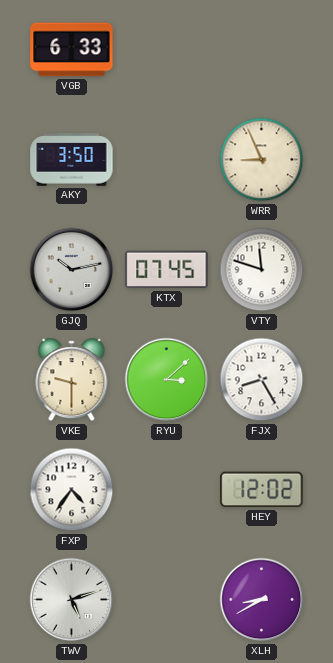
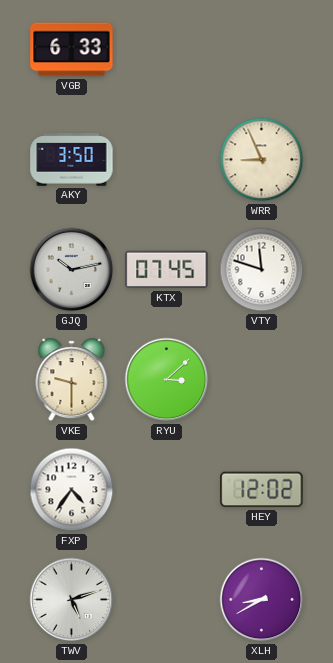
FJX: 8:25 -> none
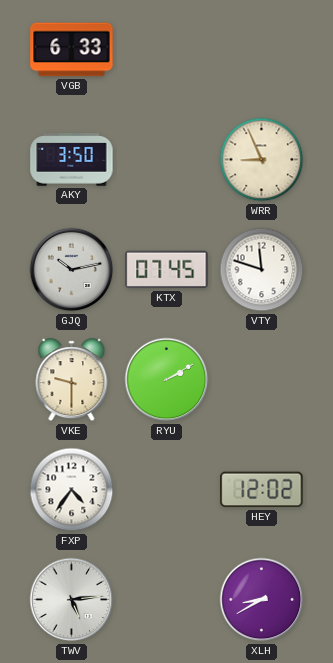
RYU: 3:08 -> 2:10
TWV: 5:12 -> 5:14
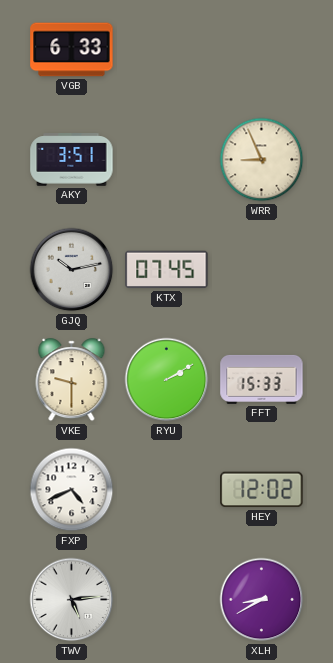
AKY: 3:50 -> 3:51
VTY: 11:48 -> none
FFT: none -> 15:33
FXP: 4:36 -> 4:41
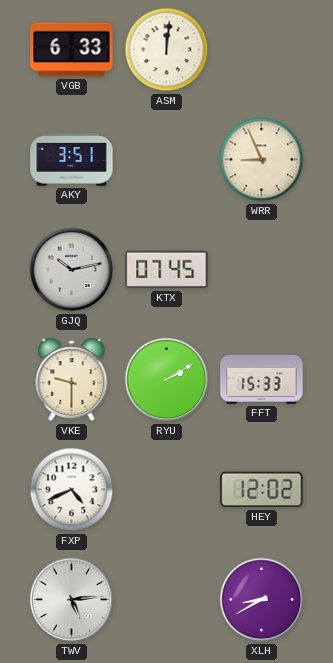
ASM: none -> 12:01
